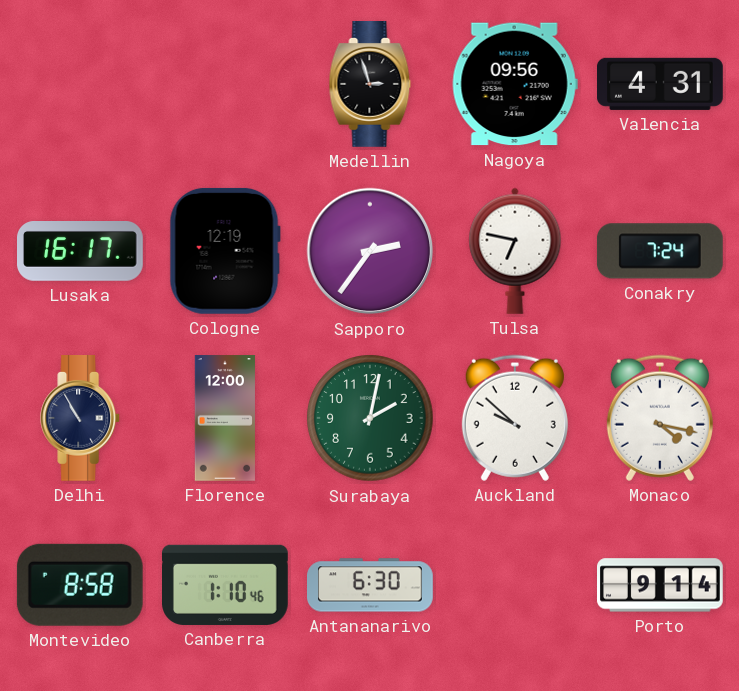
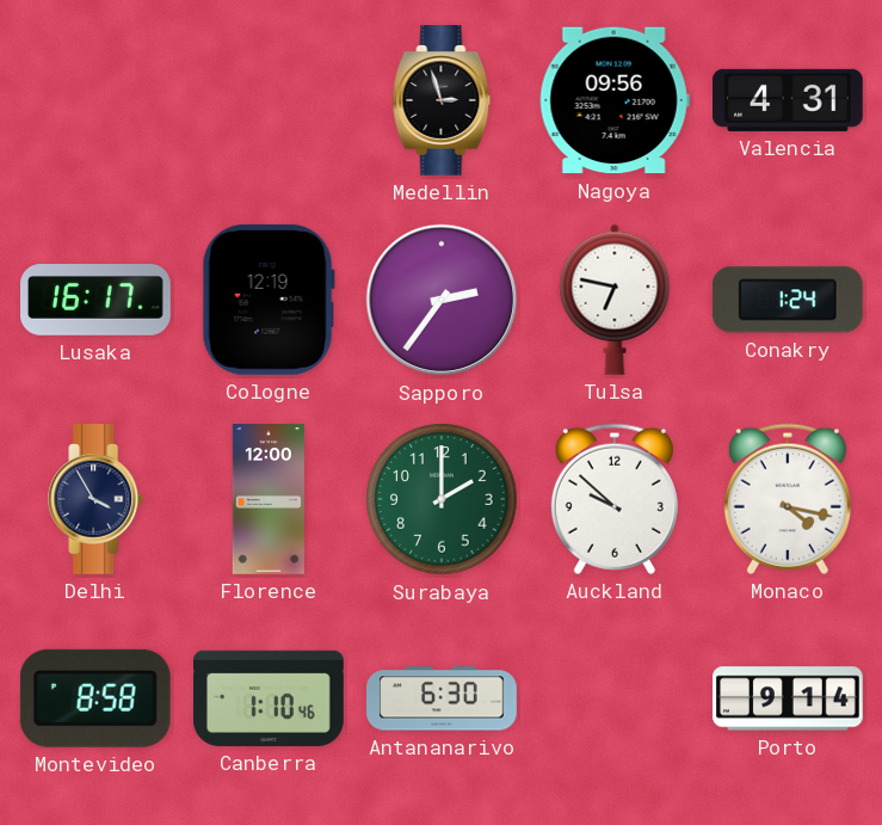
Conakry: 7:24 -> 1:24
Delhi: 10:55 -> 3:55
Surabaya: 2:02 -> 2:00
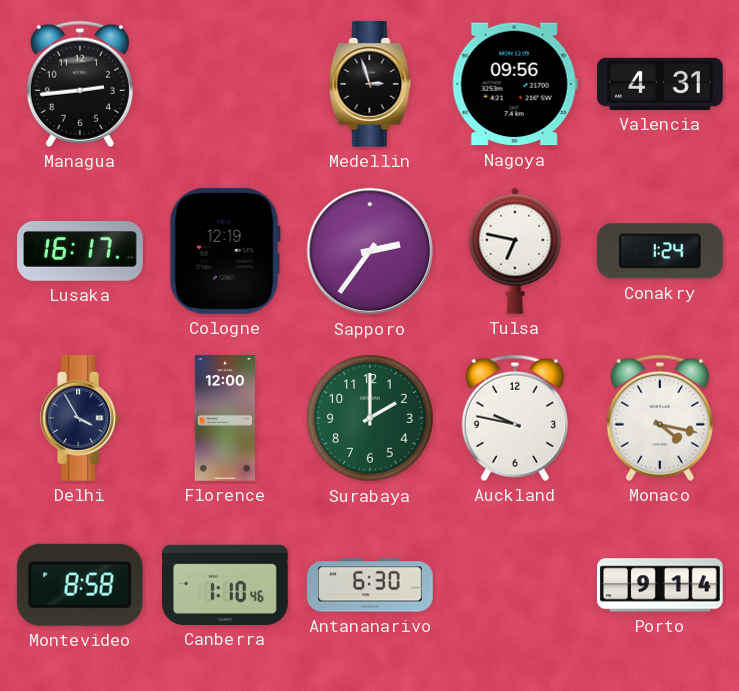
Managua: none -> 2:44
Auckland: 9:52 -> 9:47
